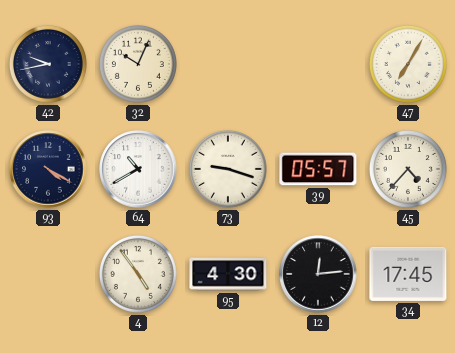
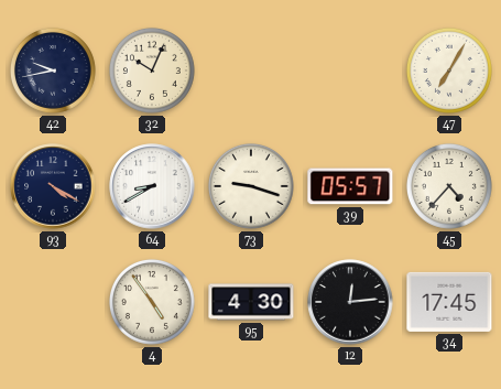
64: 10:40 -> 8:40
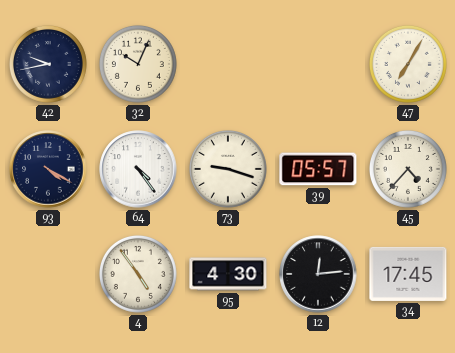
64: 8:40 -> 4:24
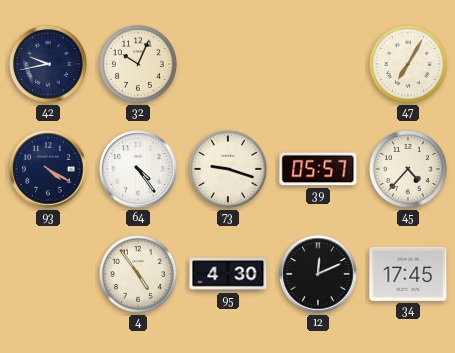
12: 12:14 -> 12:11
